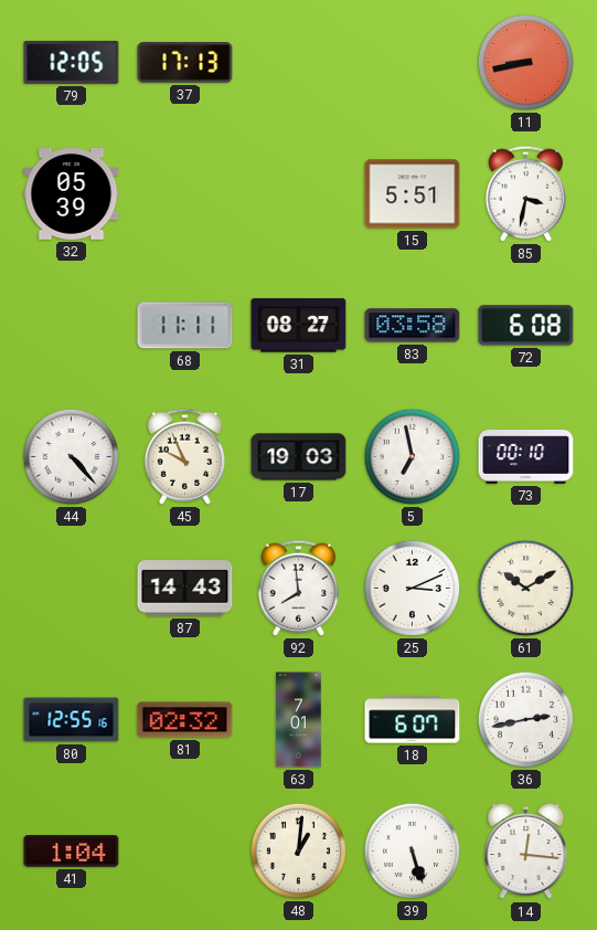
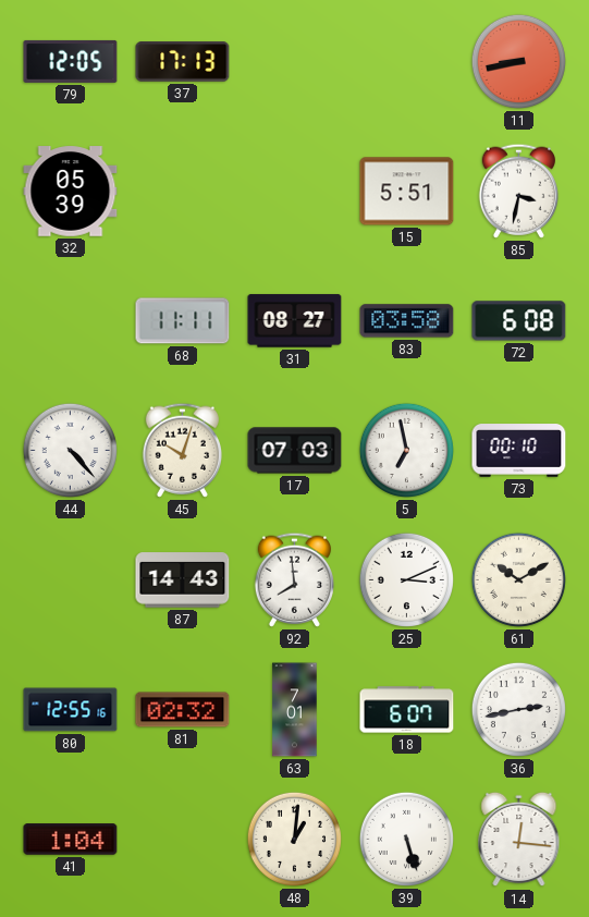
45: 9:56 -> 10:03
17: 19:03 -> 07:03
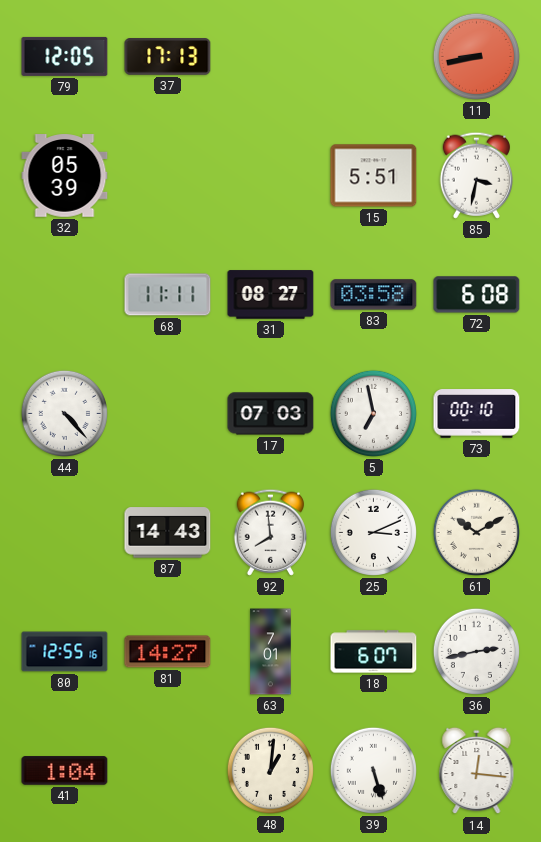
45: 10:03 -> none
81: 02:32 -> 14:27
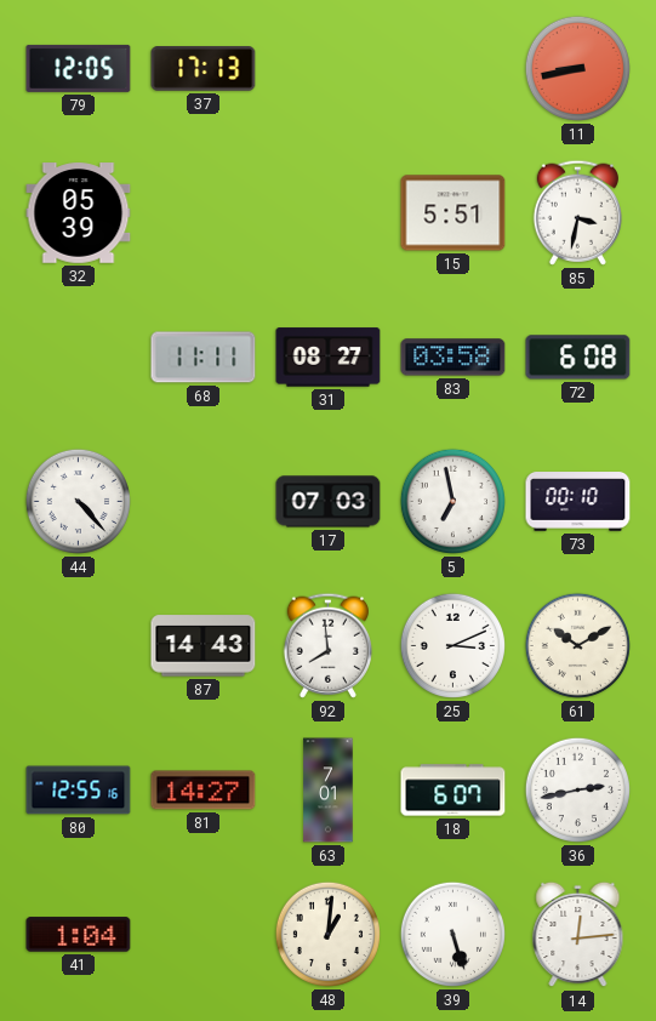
14: 12:16 -> 12:14
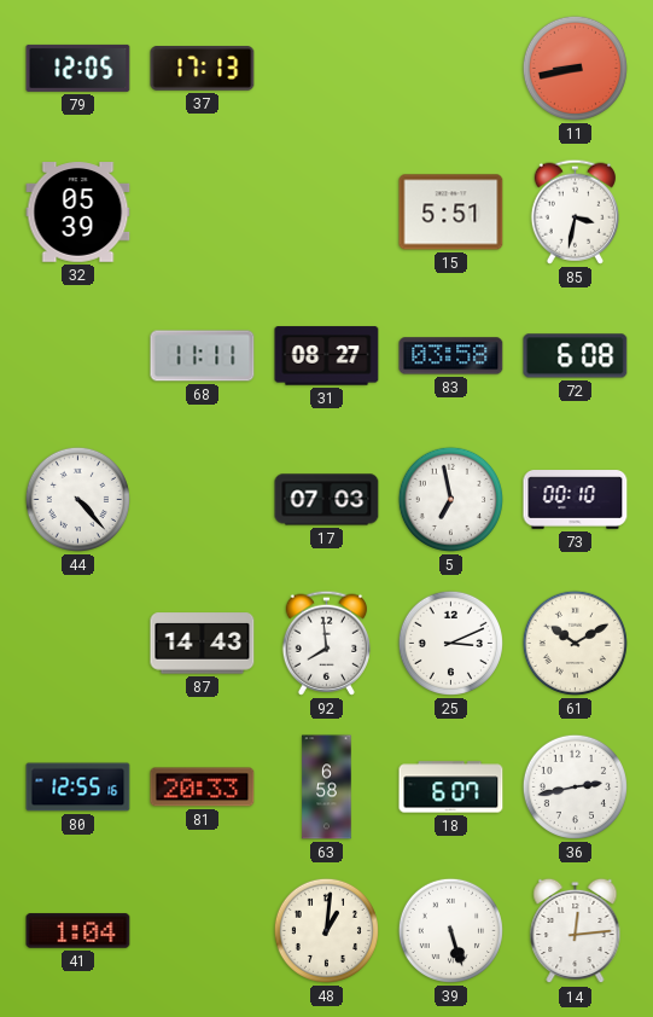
81: 14:27 -> 20:33
63: 7:01 -> 6:58
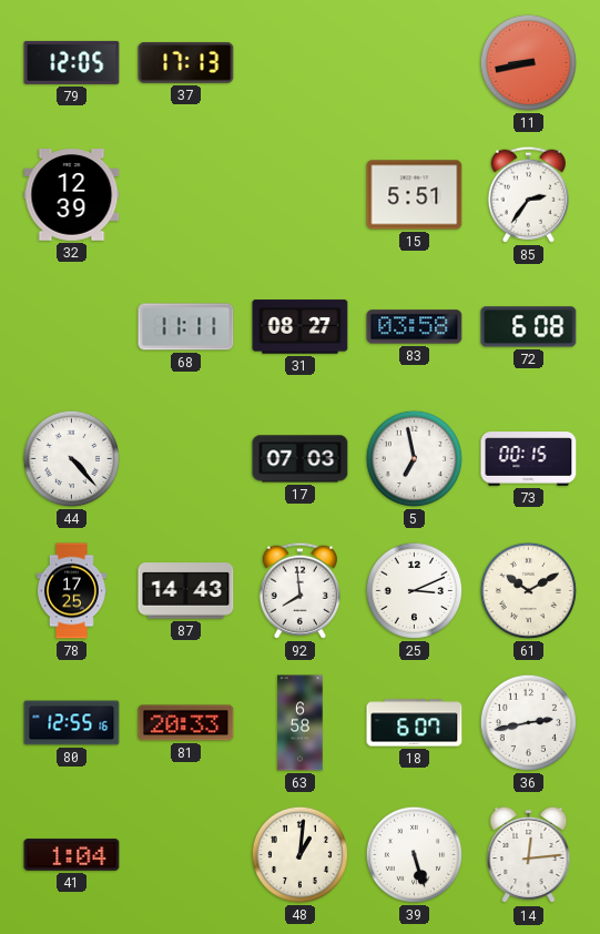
32: 05:39 -> 12:39
85: 3:32 -> 2:36
73: 00:10 -> 00:15
78: none -> 17:25
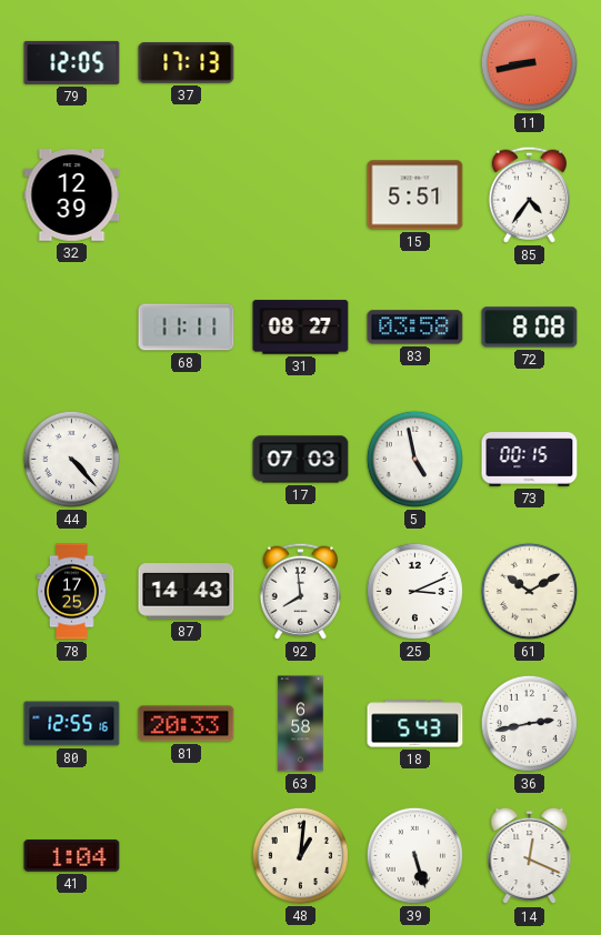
85: 2:36 -> 4:36
72: 6:08 -> 8:08
5: 6:58 -> 4:58
18: 6:07 -> 5:43
14: 12:14 -> 12:19
